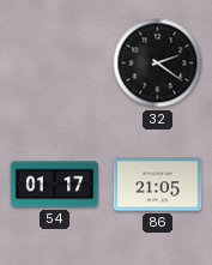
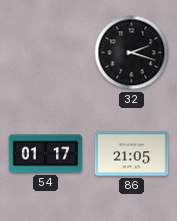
32: 2:21 -> 2:18
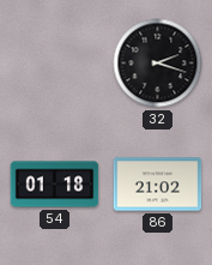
54: 01:17 -> 01:18
86: 21:05 -> 21:02
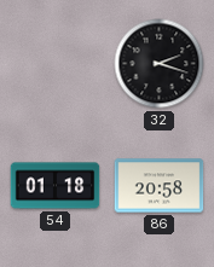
86: 21:02 -> 20:58
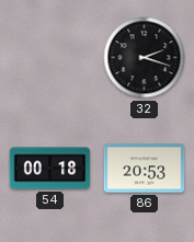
54: 01:18 -> 00:18
86: 20:58 -> 20:53
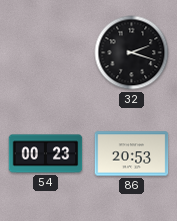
54: 00:18 -> 00:23
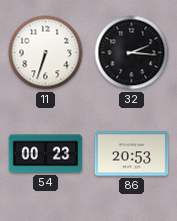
11: none -> 6:33
32: 2:18 -> 2:16
